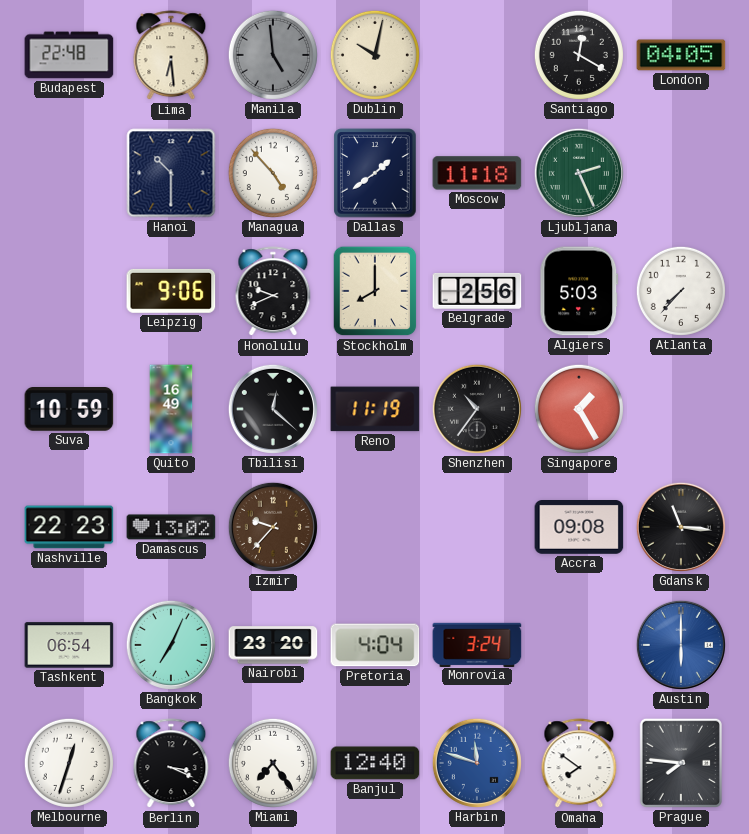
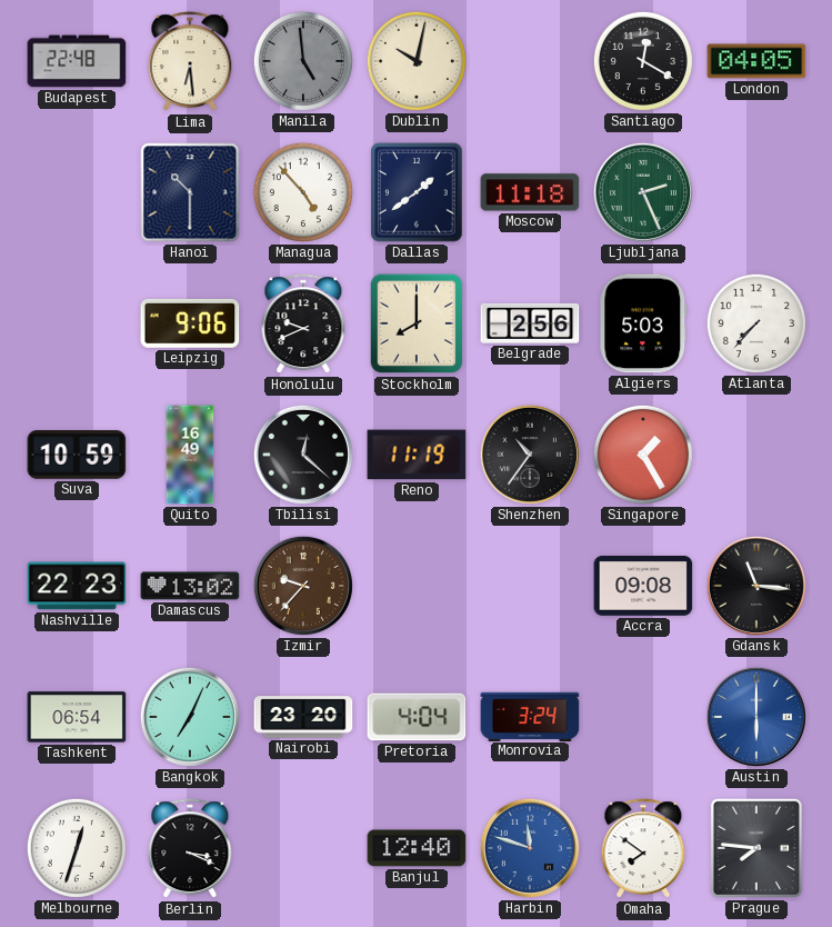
Miami: 7:24 -> none
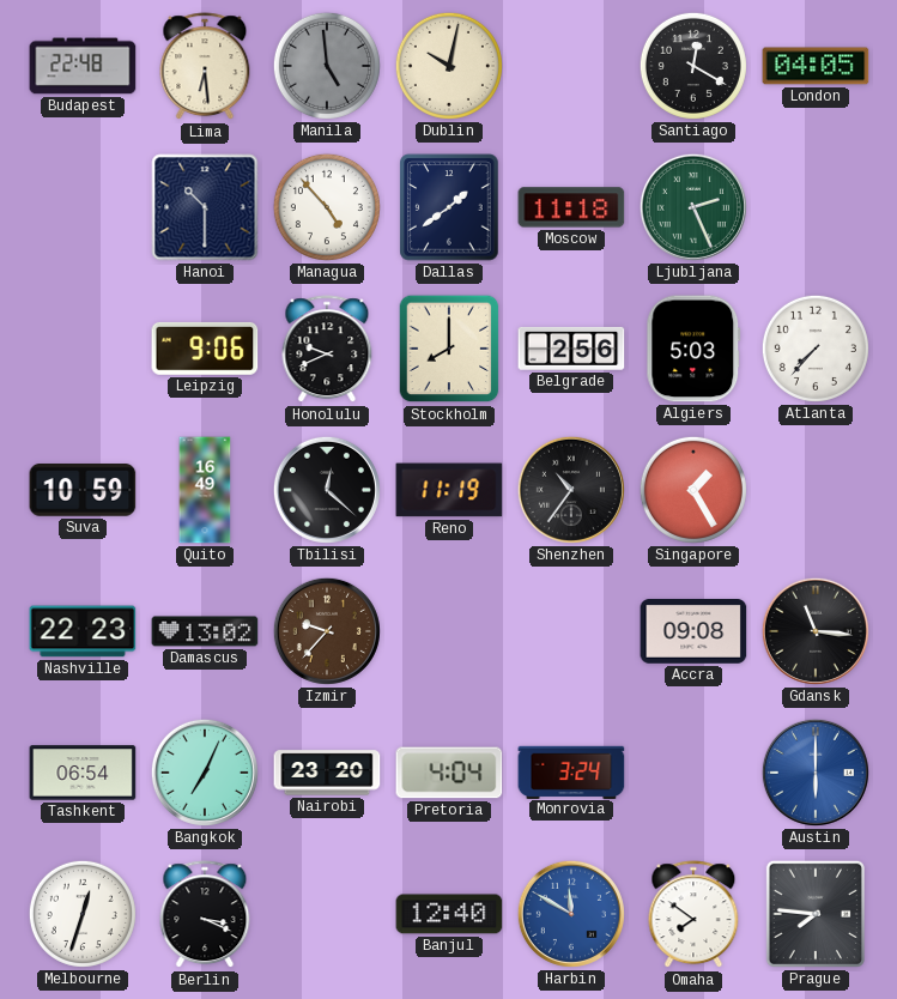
Harbin: 11:48 -> 11:50
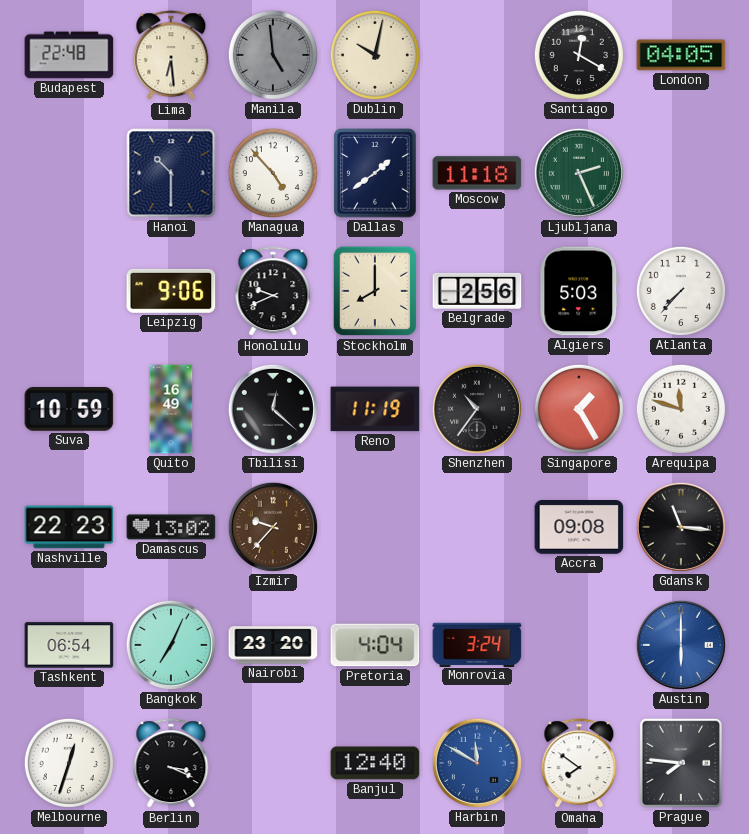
Arequipa: none -> 11:48
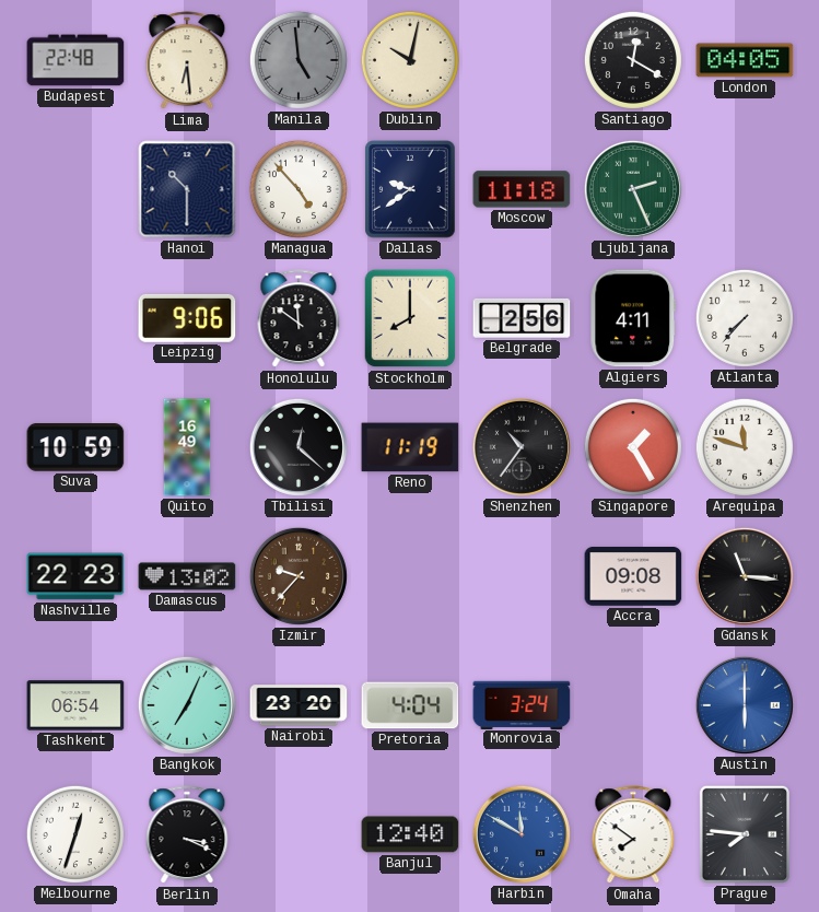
Dallas: 1:39 -> 9:39
Honolulu: 9:41 -> 11:51
Algiers: 5:03 -> 4:11
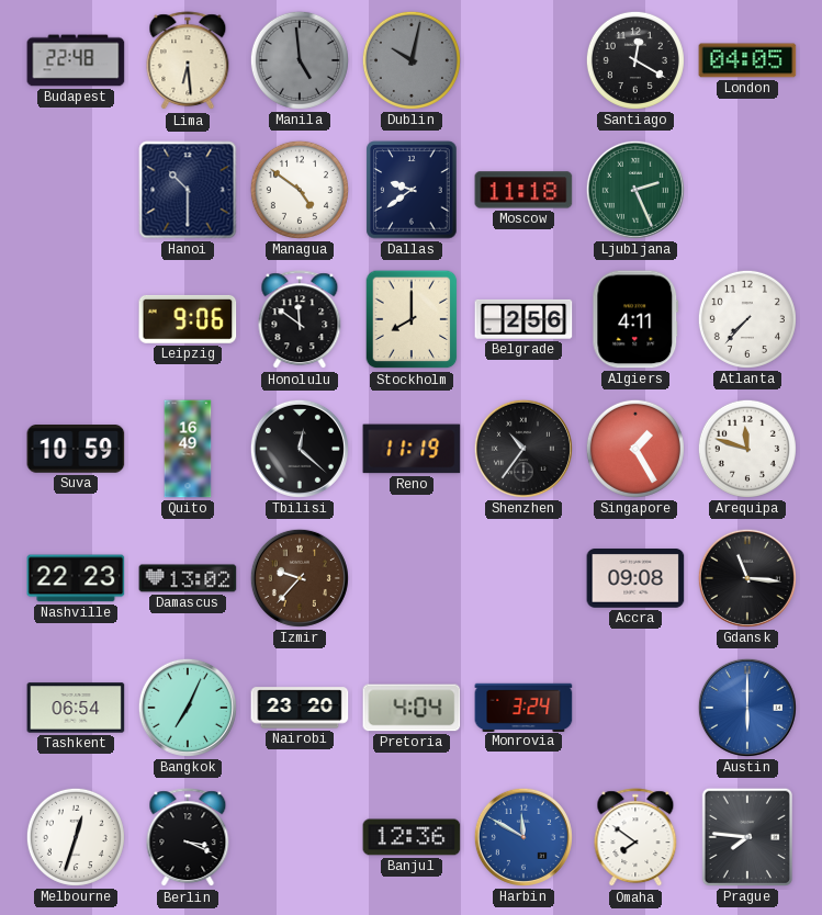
Dublin dial: cream -> grey
Managua: 4:53 -> 4:51
Banjul: 12:40 -> 12:36
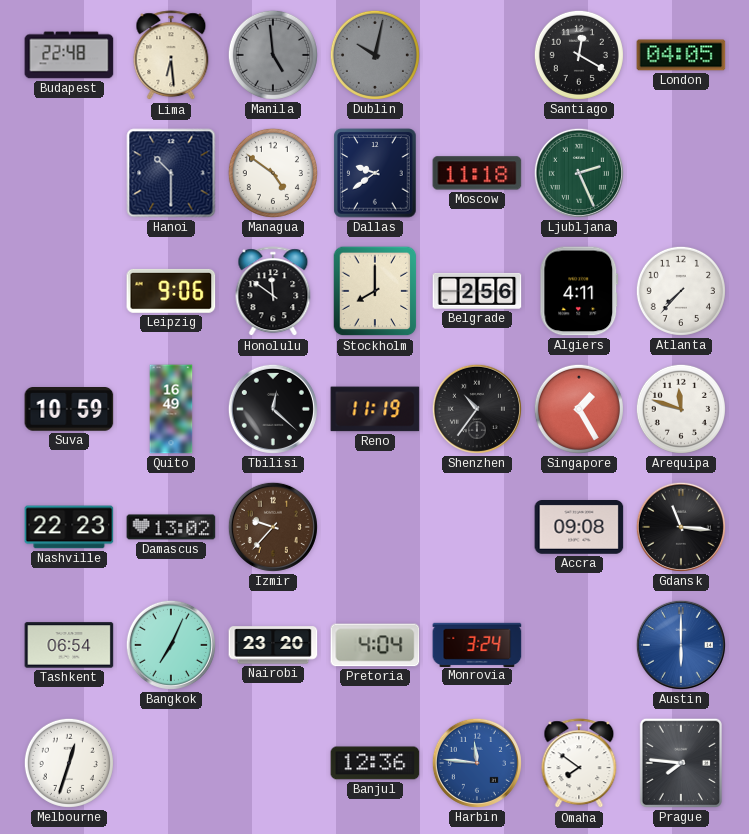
Berlin: 3:19 -> none
Harbin: 11:50 -> 11:46
